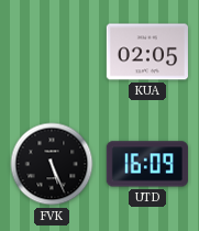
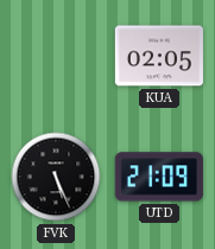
UTD: 16:09 -> 21:09
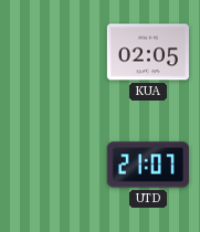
FVK: 5:26 -> none
UTD: 21:09 -> 21:07
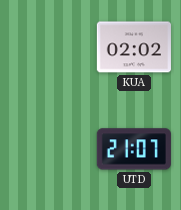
KUA: 02:05 -> 02:02
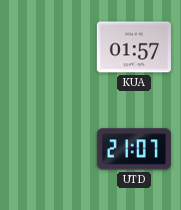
KUA: 02:02 -> 01:57
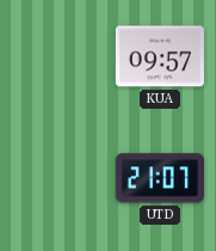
KUA: 01:57 -> 09:57
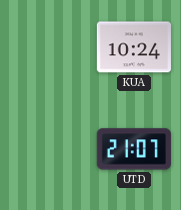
KUA: 09:57 -> 10:24
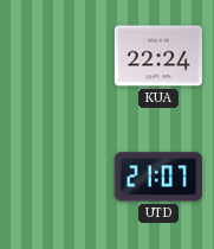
KUA: 10:24 -> 22:24
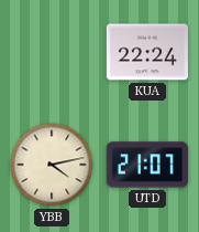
YBB: none -> 4:13
